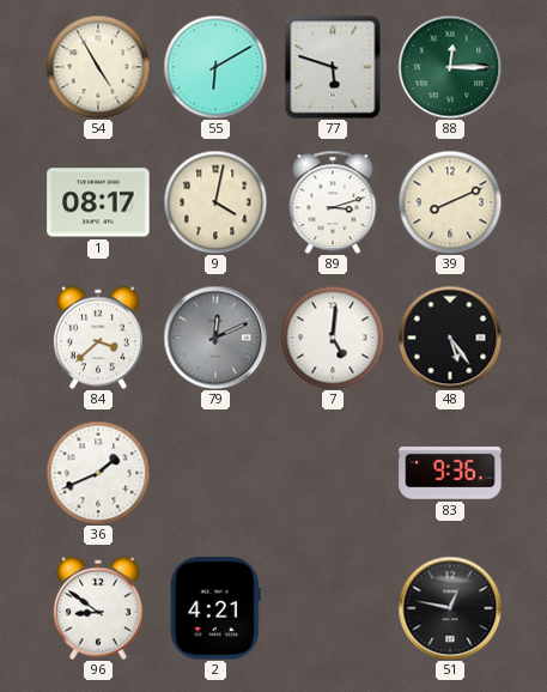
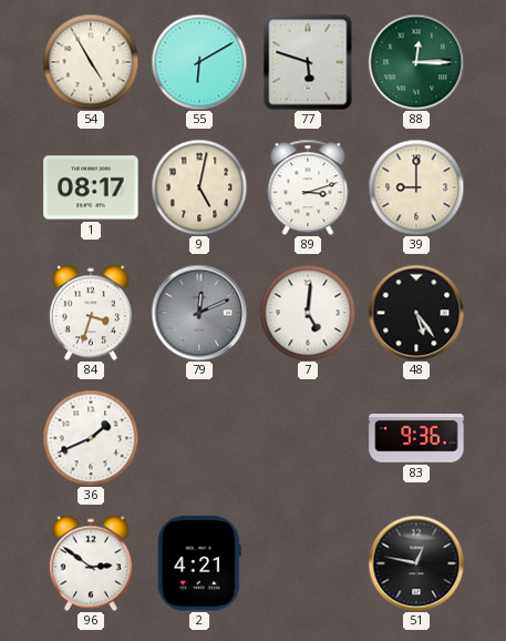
9: 4:02 -> 5:02
39: 8:11 -> 9:00
84: 3:38 -> 3:33
96: 8:51 -> 2:51
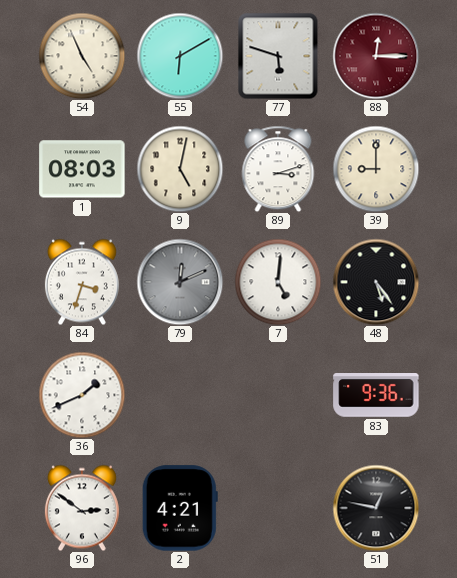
54: 4:55 -> 4:56
88 dial: green -> burgundy
1: 08:17 -> 08:03
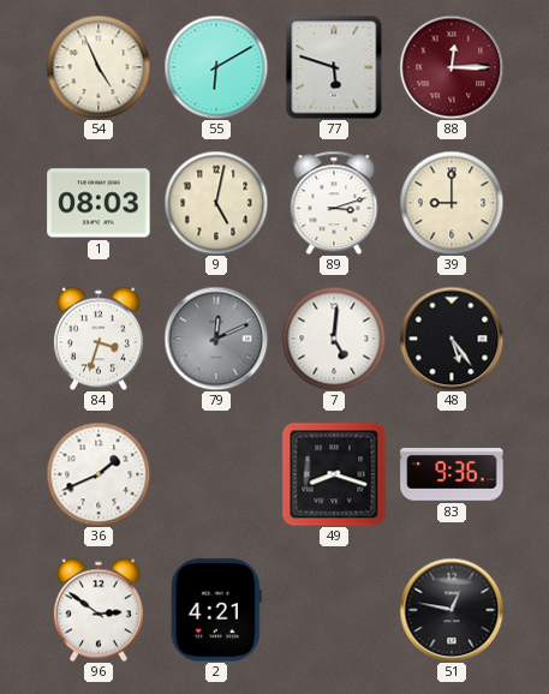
49: none -> 8:18
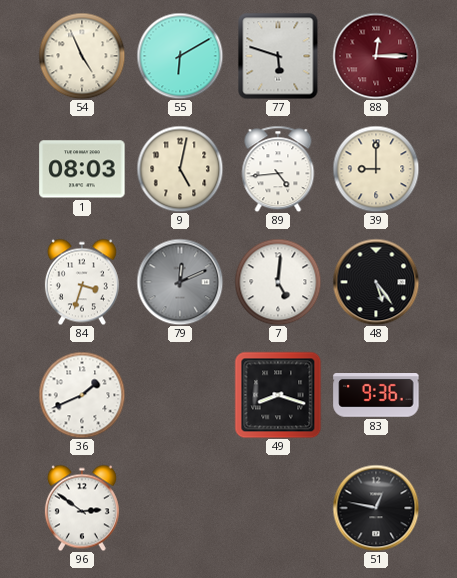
89: 3:12 -> 4:44
2: 4:21 -> none
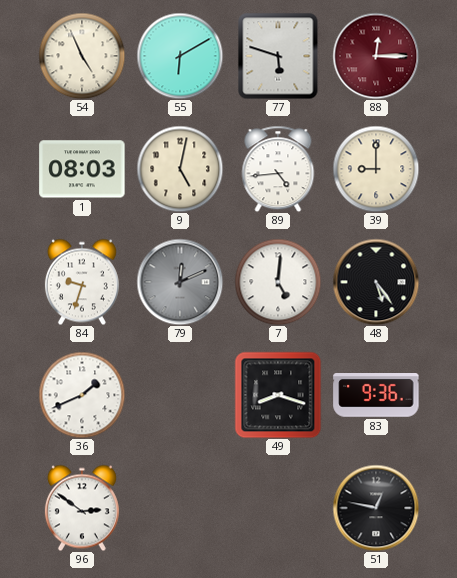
84: 3:33 -> 9:33
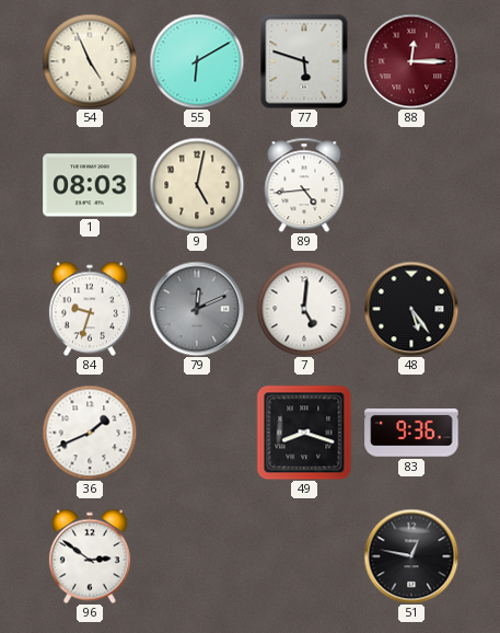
39: 9:00 -> none
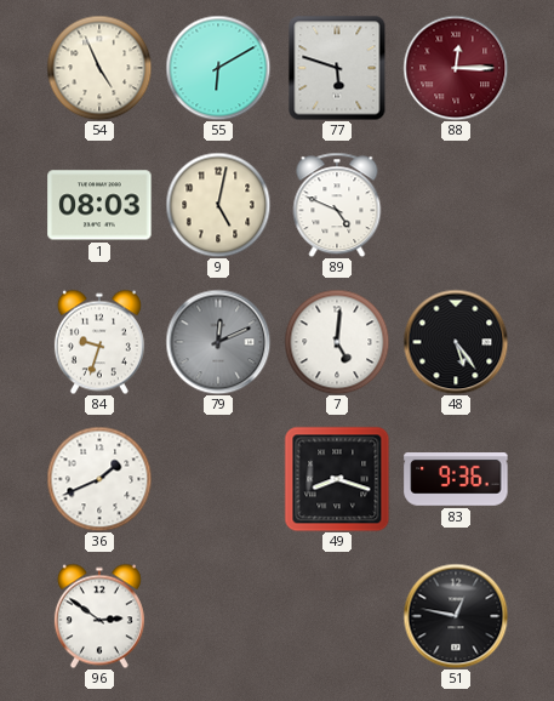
89: 4:44 -> 4:49
